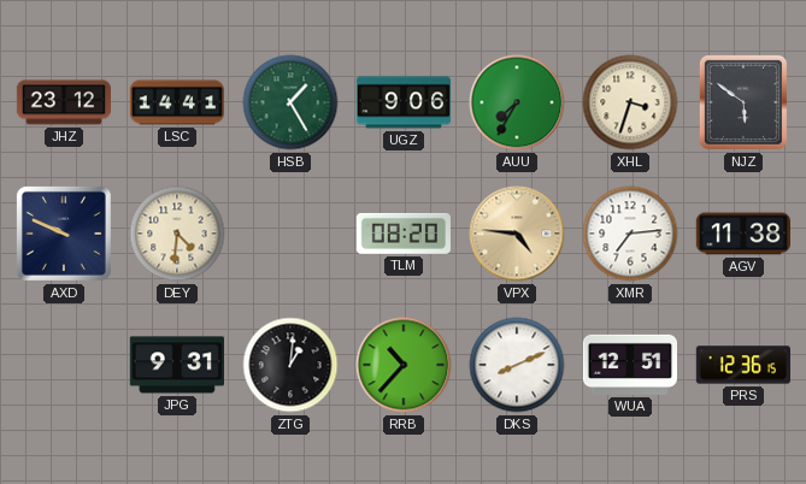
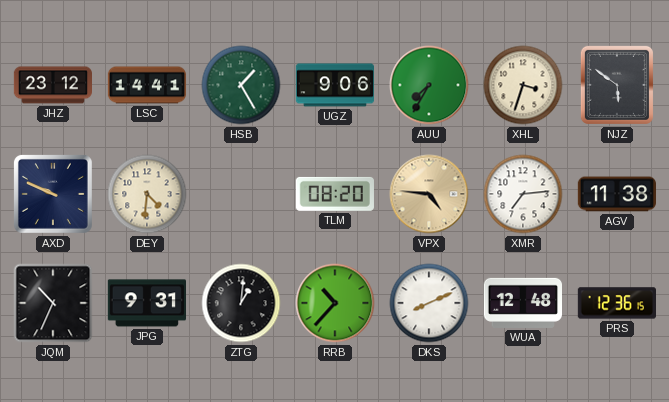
JQM: none -> 10:34
WUA: 12:51 -> 12:48
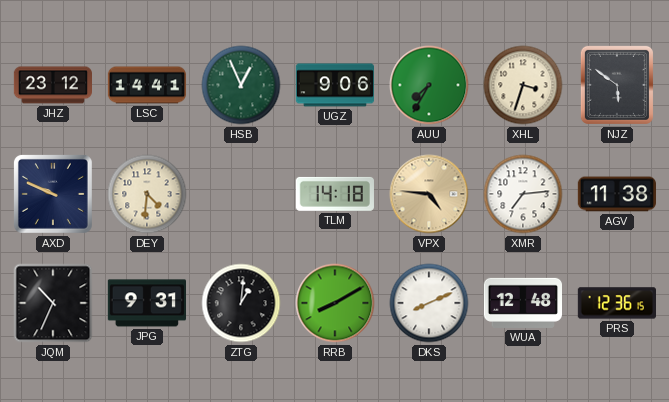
HSB: 1:25 -> 12:56
TLM: 08:20 -> 14:18
RRB: 10:37 -> 8:10
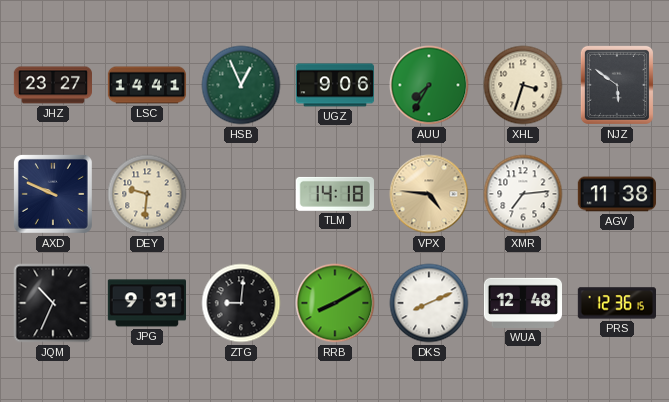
JHZ: 23:12 -> 23:27
DEY: 4:31 -> 9:31
ZTG: 1:01 -> 9:01
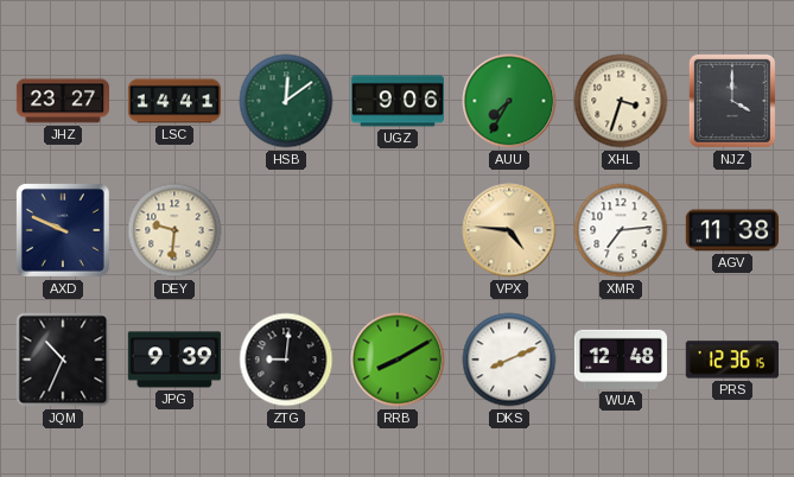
HSB: 12:56 -> 12:09
NJZ: 5:51 -> 4:00
TLM: 14:18 -> none
JPG: 9:31 -> 9:39
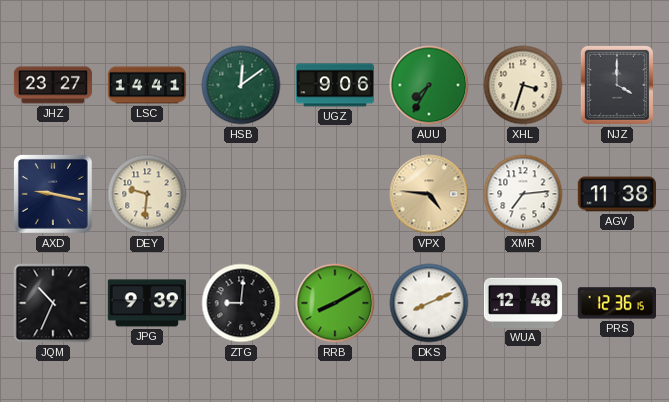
AXD: 9:49 -> 9:17
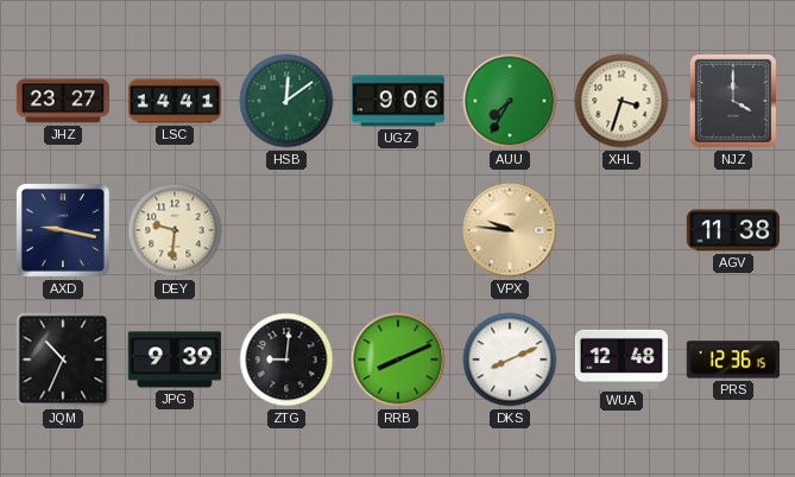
VPX: 4:46 -> 9:46
XMR: 7:14 -> none
RRB: 8:10 -> 8:11
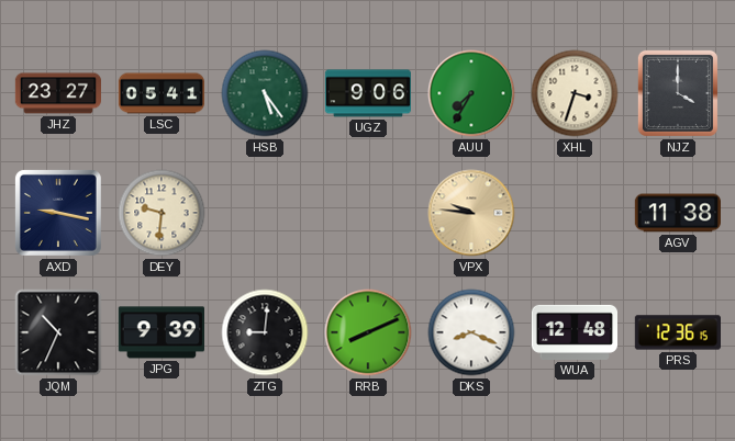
LSC: 14:41 -> 05:41
HSB: 12:09 -> 5:24
DKS: 8:11 -> 8:19
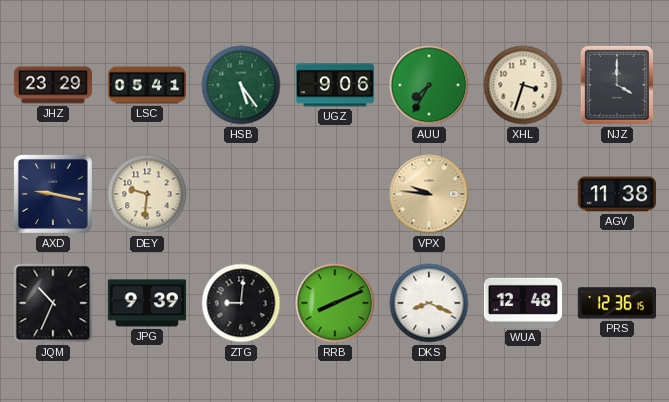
JHZ: 23:27 -> 23:29
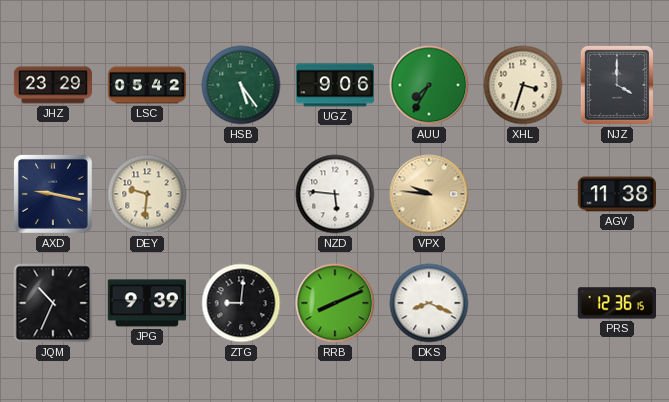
LSC: 05:41 -> 05:42
NZD: none -> 5:46
WUA: 12:48 -> none
